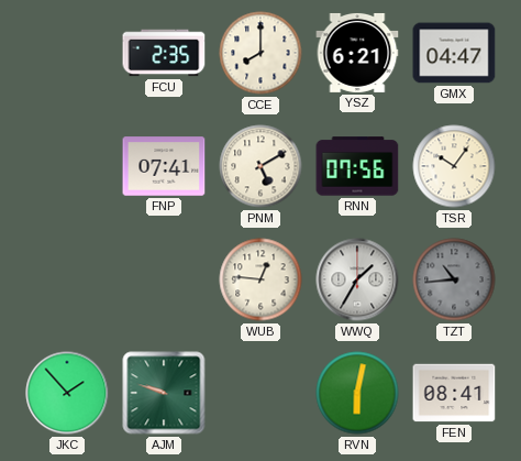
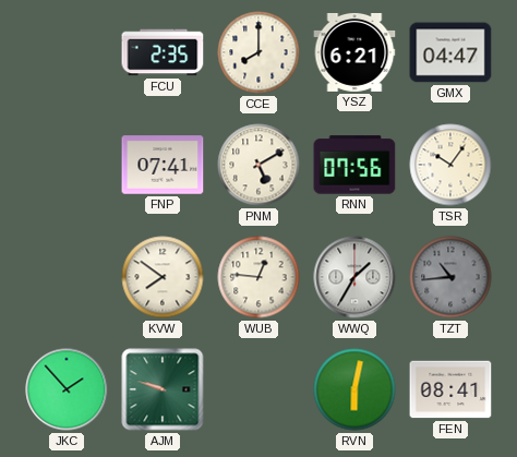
KVW: none -> 7:51
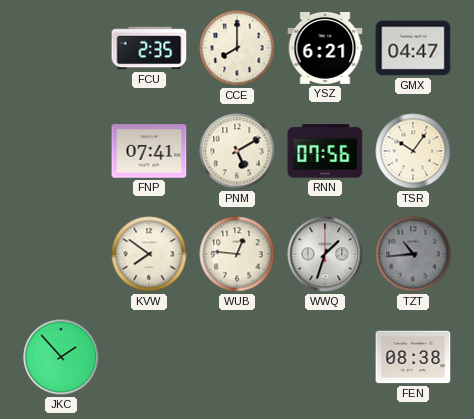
WWQ: 1:35 -> 1:33
AJM: 9:48 -> none
RVN: 6:02 -> none
FEN: 08:41 -> 08:38
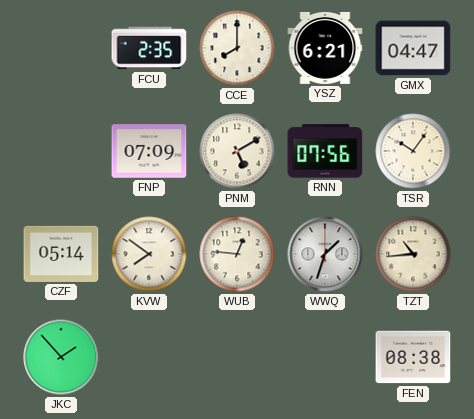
FNP: 07:41 -> 07:09
CZF: none -> 05:14
TZT dial: grey -> cream
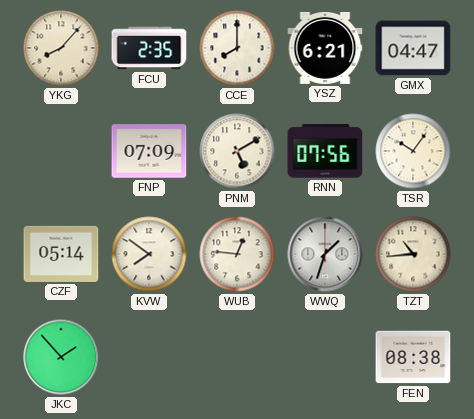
YKG: none -> 8:07
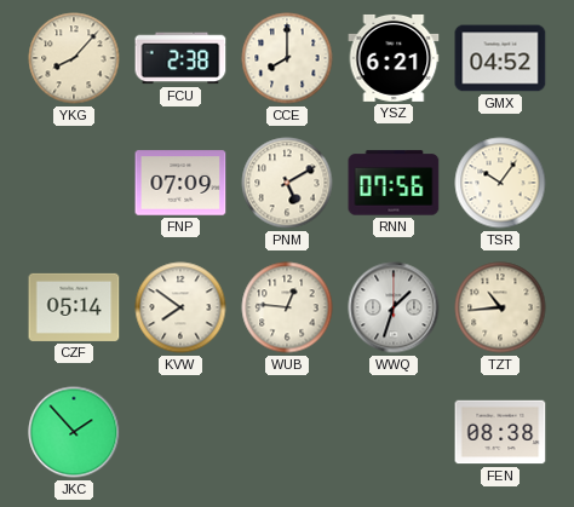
FCU: 2:35 -> 2:38
GMX: 04:47 -> 04:52
